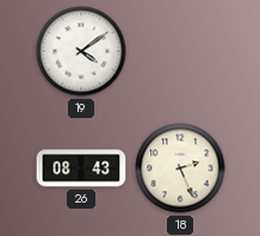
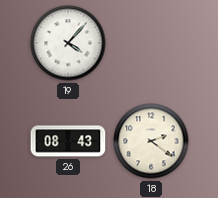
19: 4:09 -> 4:07
18: 2:26 -> 2:21
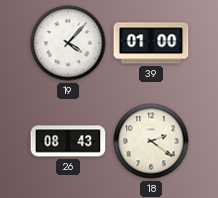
39: none -> 01:00
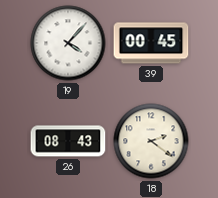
39: 01:00 -> 00:45
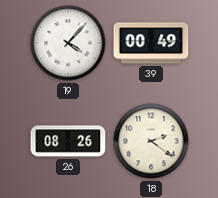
39: 00:45 -> 00:49
26: 08:43 -> 08:26
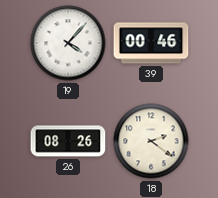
39: 00:49 -> 00:46
